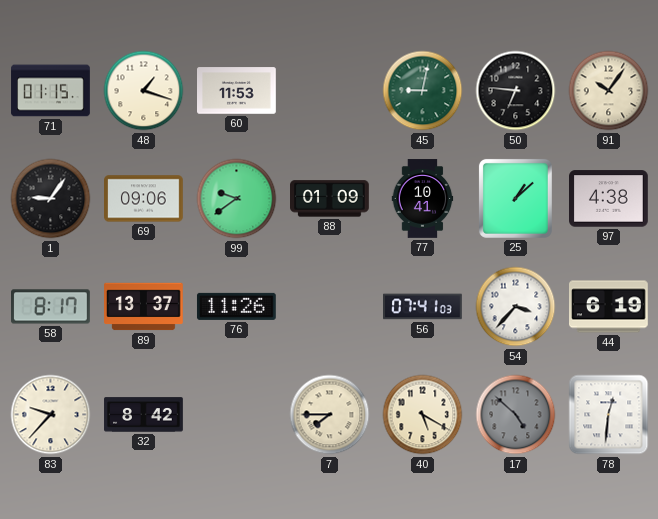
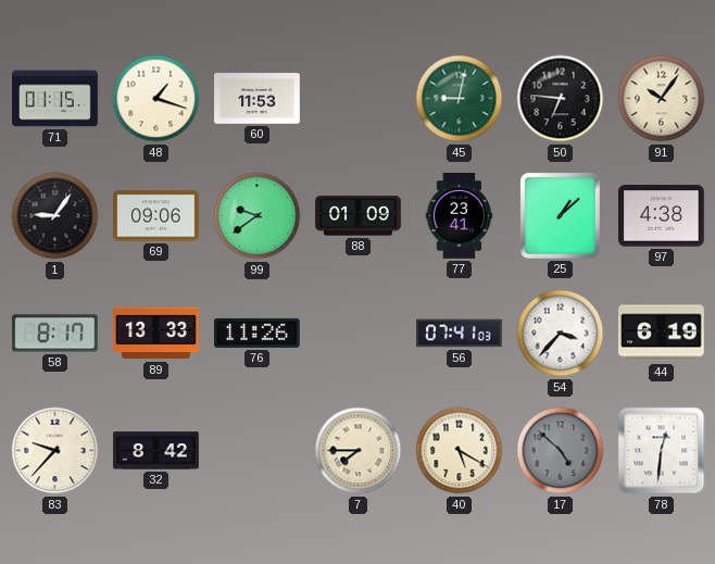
77: 10:41 -> 23:41
89: 13:37 -> 13:33
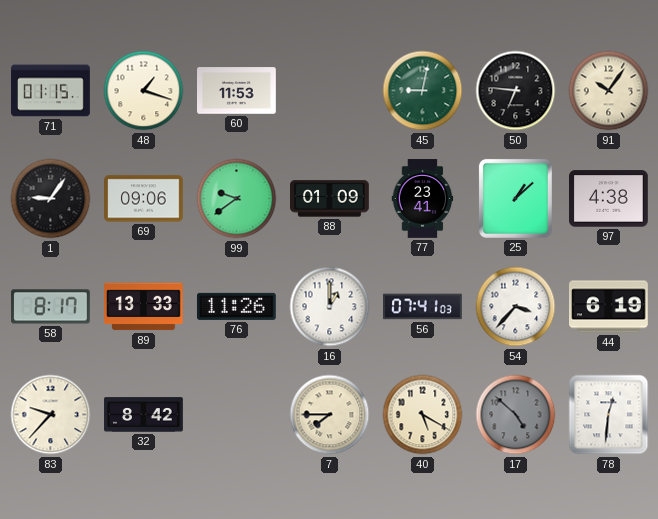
16: none -> 1:00
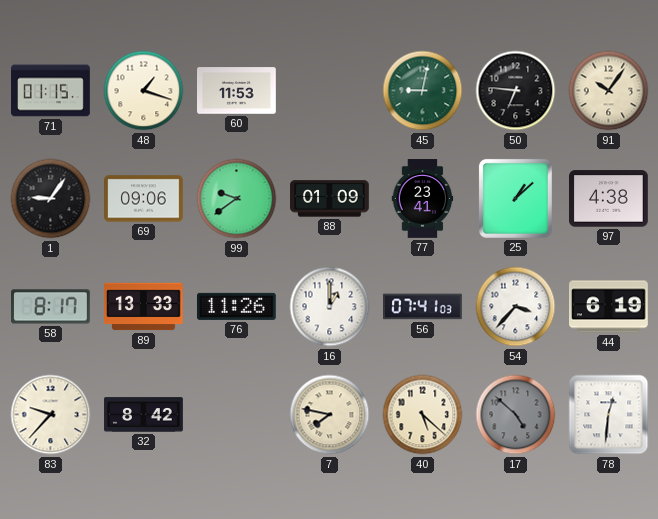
7: 7:45 -> 7:47
40: 5:20 -> 5:22
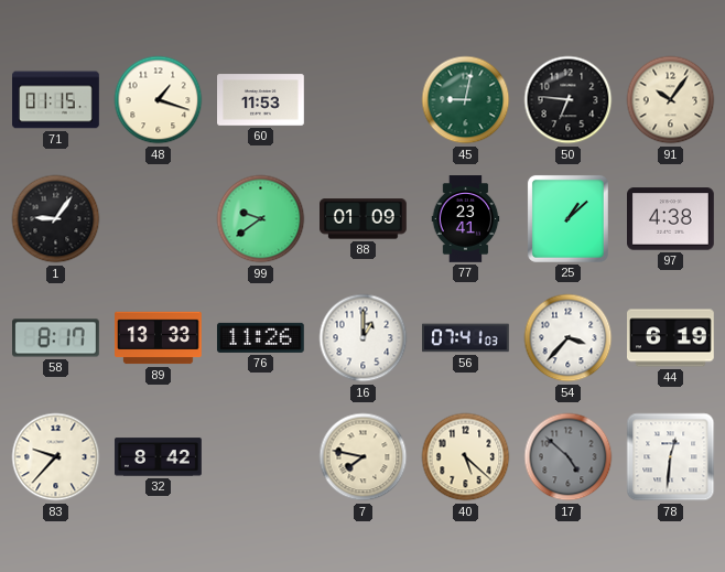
69: 09:06 -> none
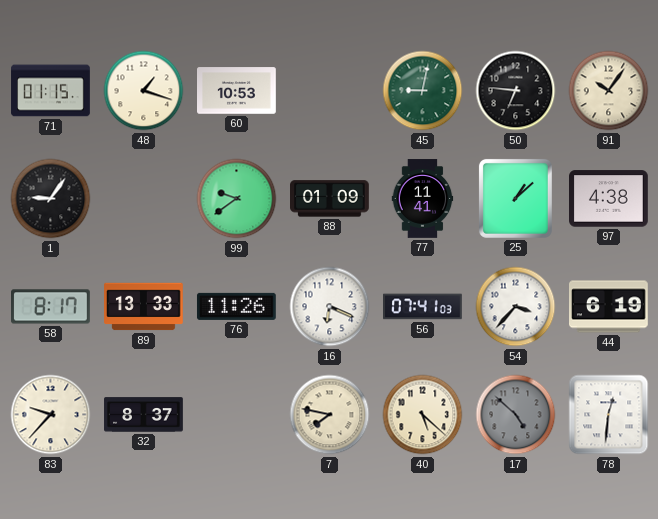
60: 11:53 -> 10:53
77: 23:41 -> 11:41
16: 1:00 -> 6:19
32: 8:42 -> 8:37
